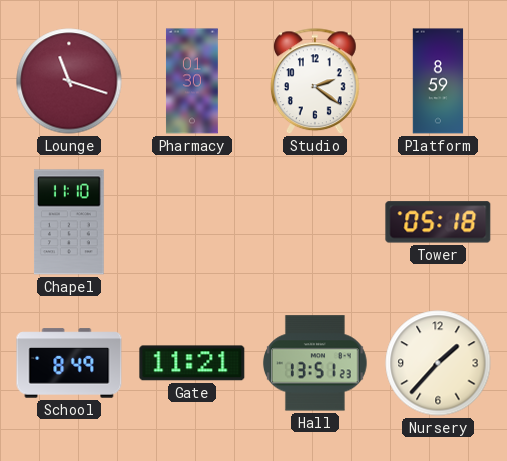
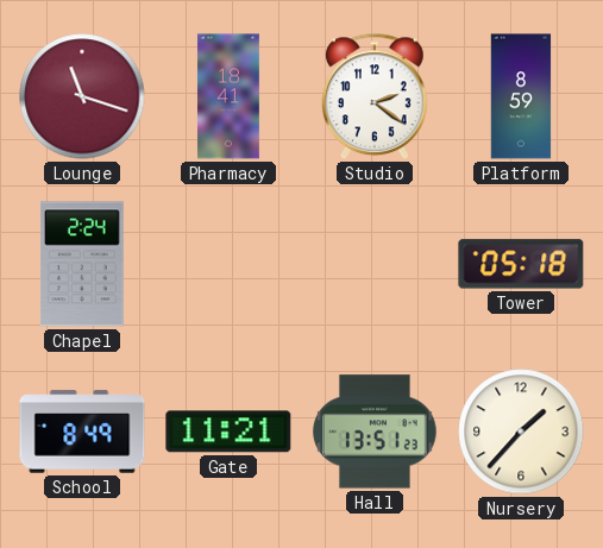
Pharmacy: 01:30 -> 18:41
Chapel: 11:10 -> 2:24
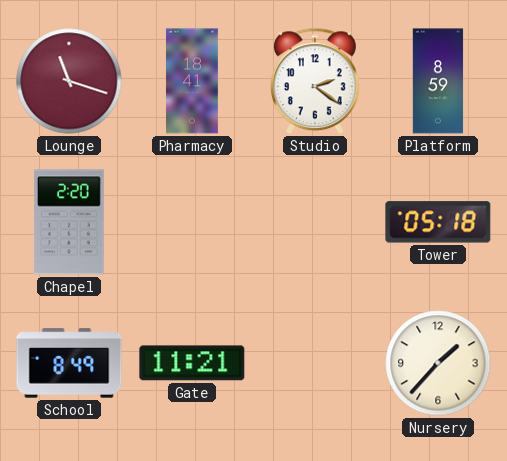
Chapel: 2:24 -> 2:20
Hall: 13:51 -> none
